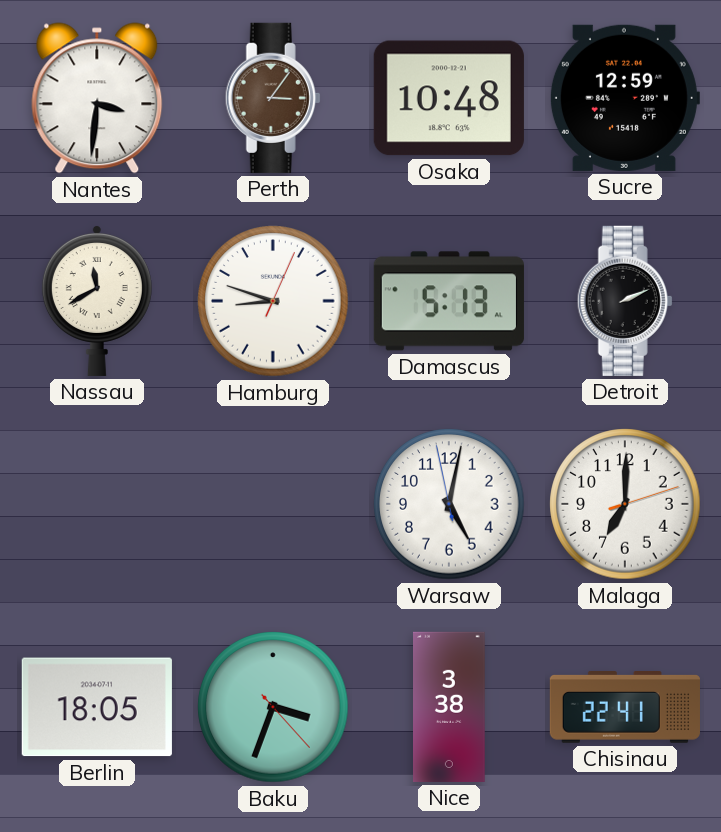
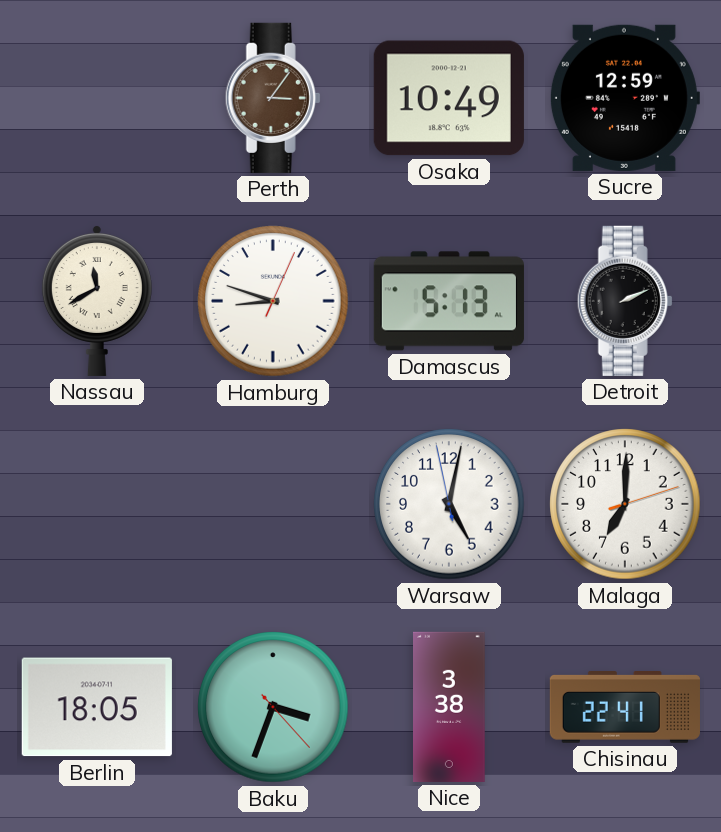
Nantes: 3:31 -> none
Osaka: 10:48 -> 10:49
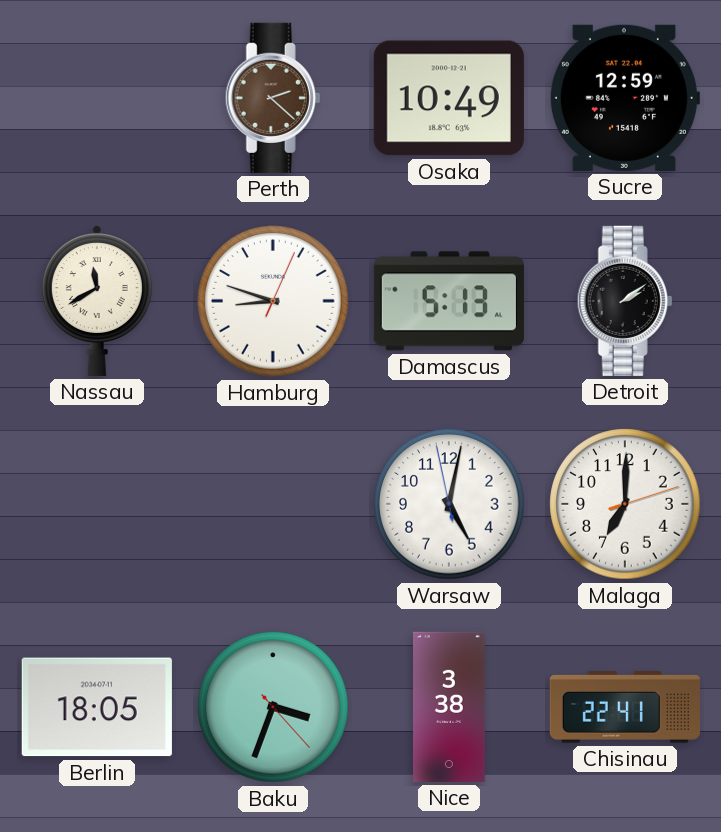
Perth: 3:06 -> 2:22
Detroit: 2:11 -> 2:09
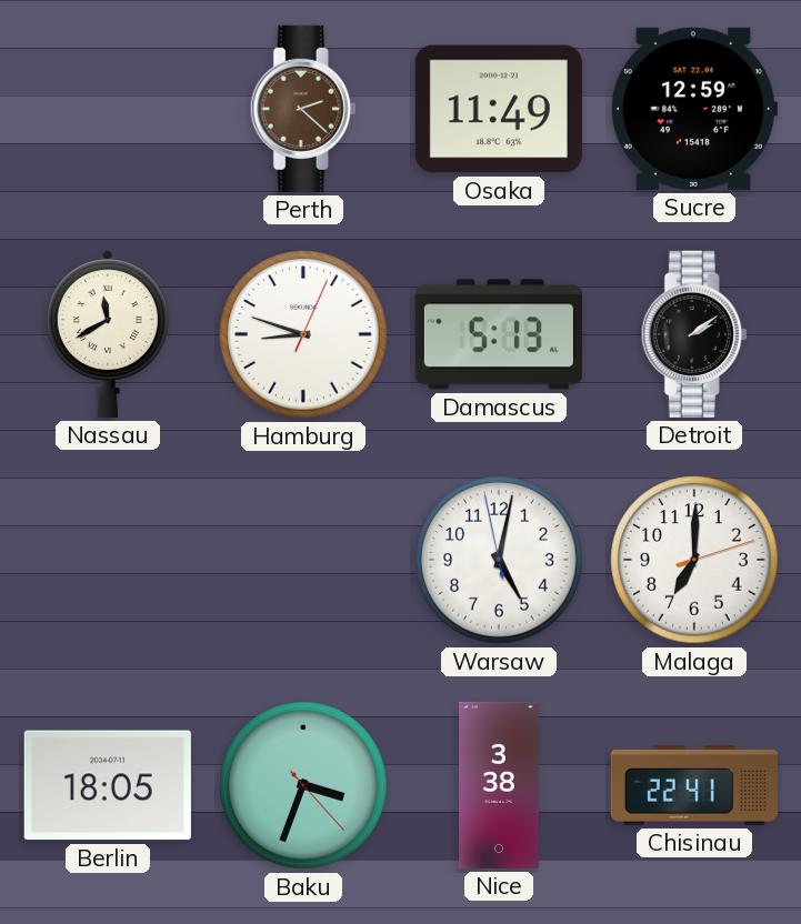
Osaka: 10:49 -> 11:49
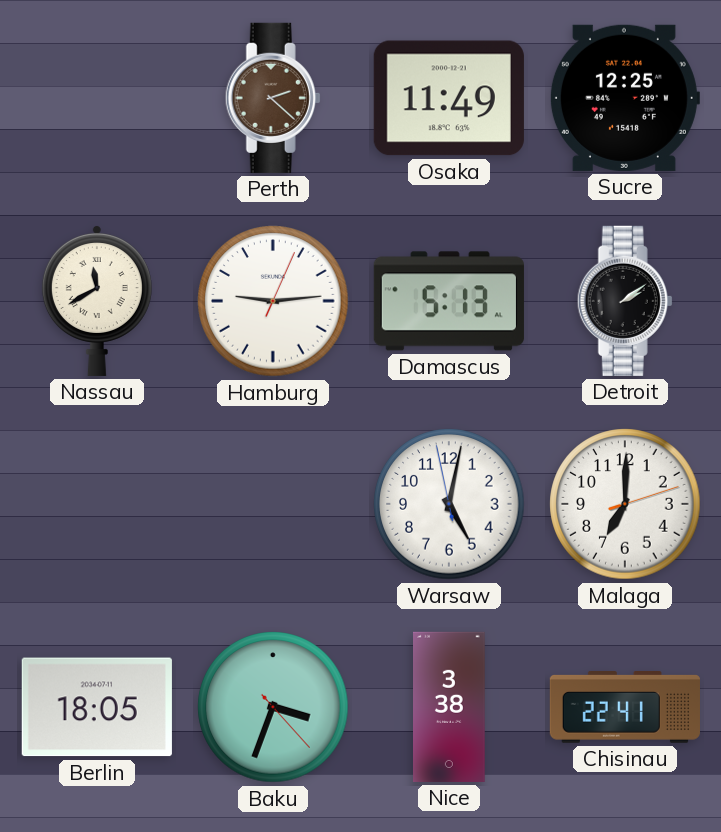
Sucre: 12:59 -> 12:25
Hamburg: 8:48 -> 9:14
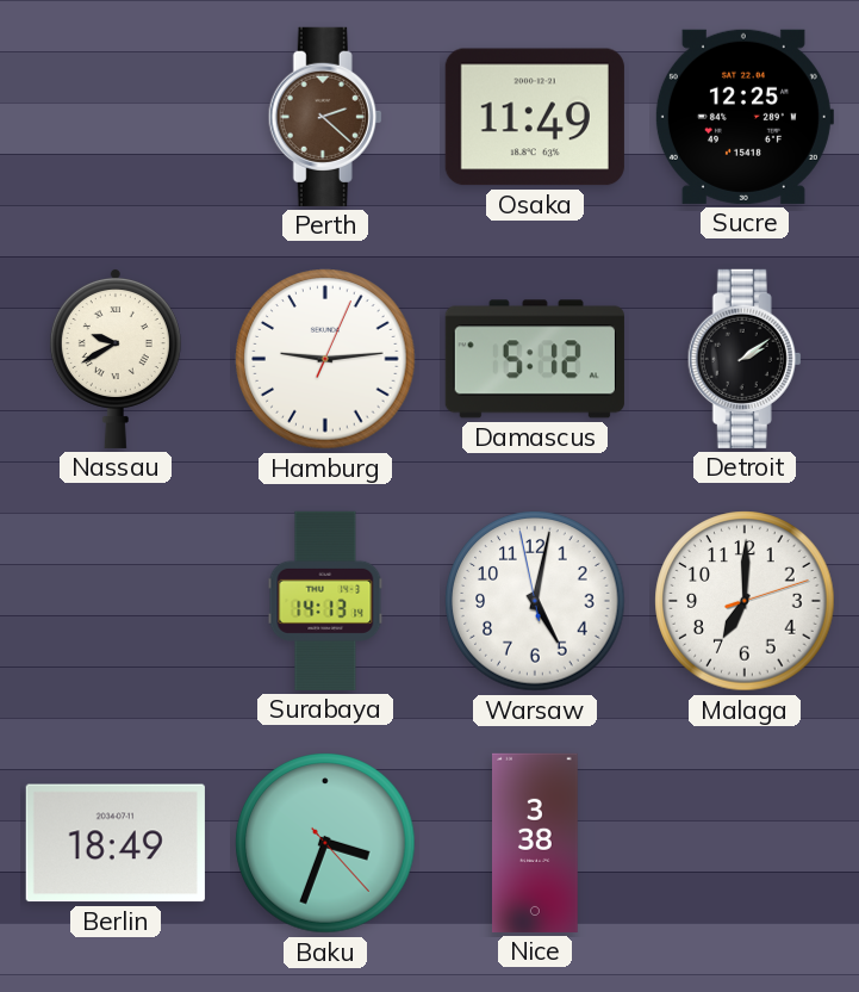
Nassau: 11:40 -> 9:40
Damascus: 5:13 -> 5:12
Surabaya: none -> 14:13
Berlin: 18:05 -> 18:49
Chisinau: 22:41 -> none
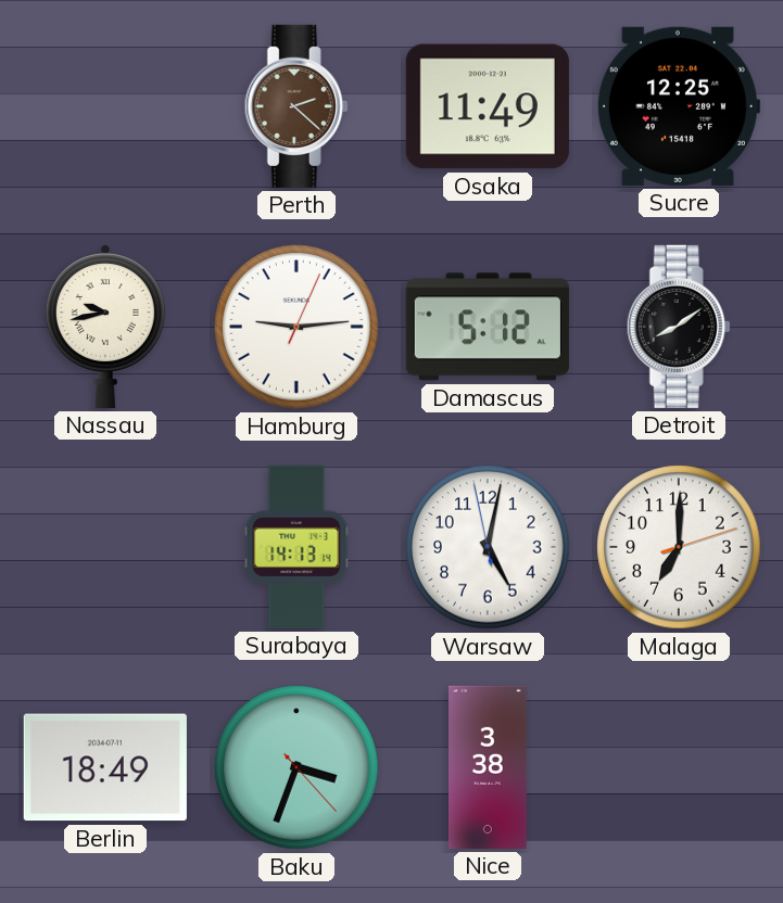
Nassau: 9:40 -> 9:43
Detroit: 2:09 -> 8:09
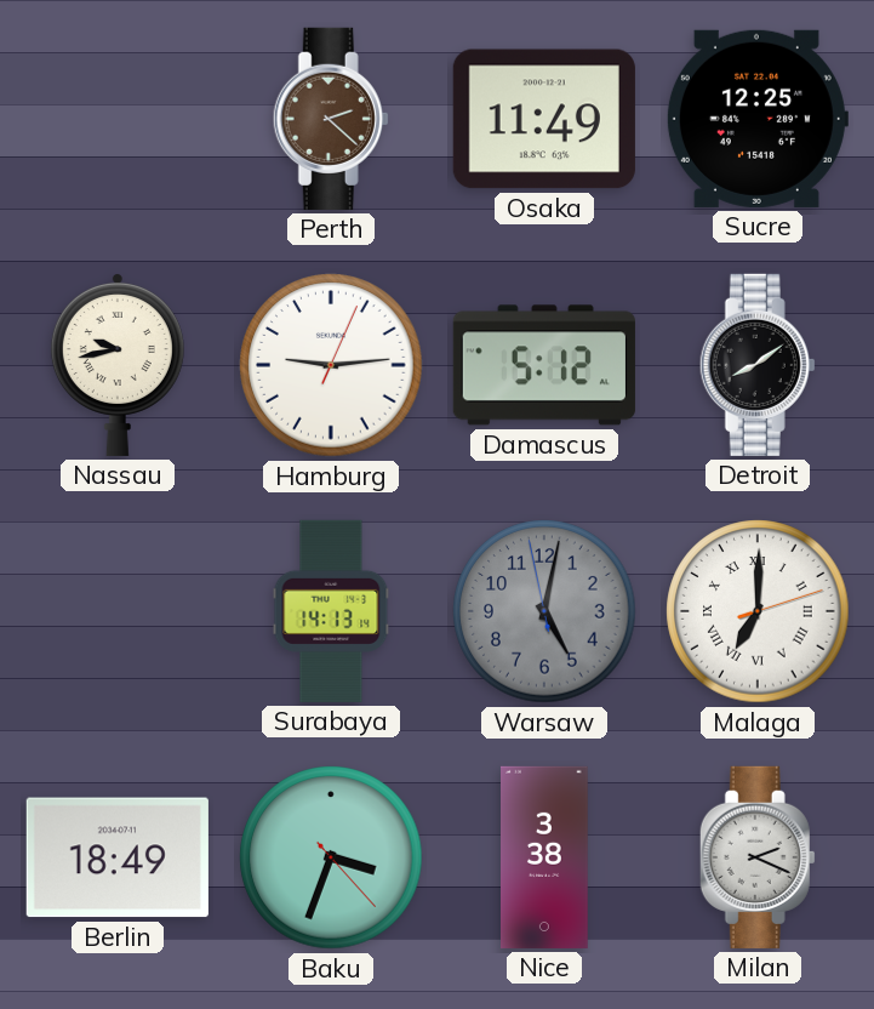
Warsaw dial: white -> grey
Malaga numerals: Arabic -> Roman
Milan: none -> 2:19
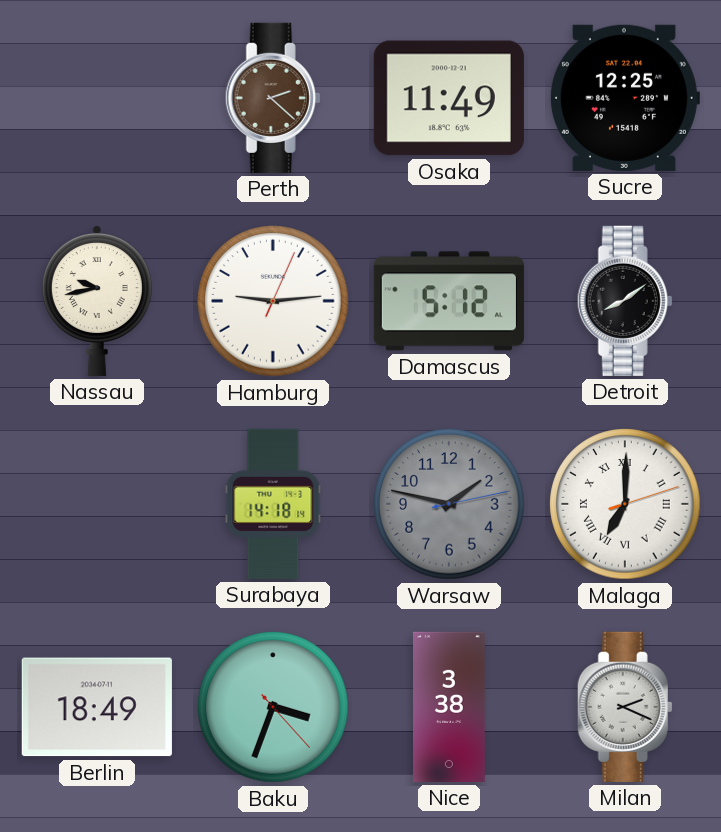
Surabaya: 14:13 -> 14:18
Warsaw: 5:01 -> 1:47
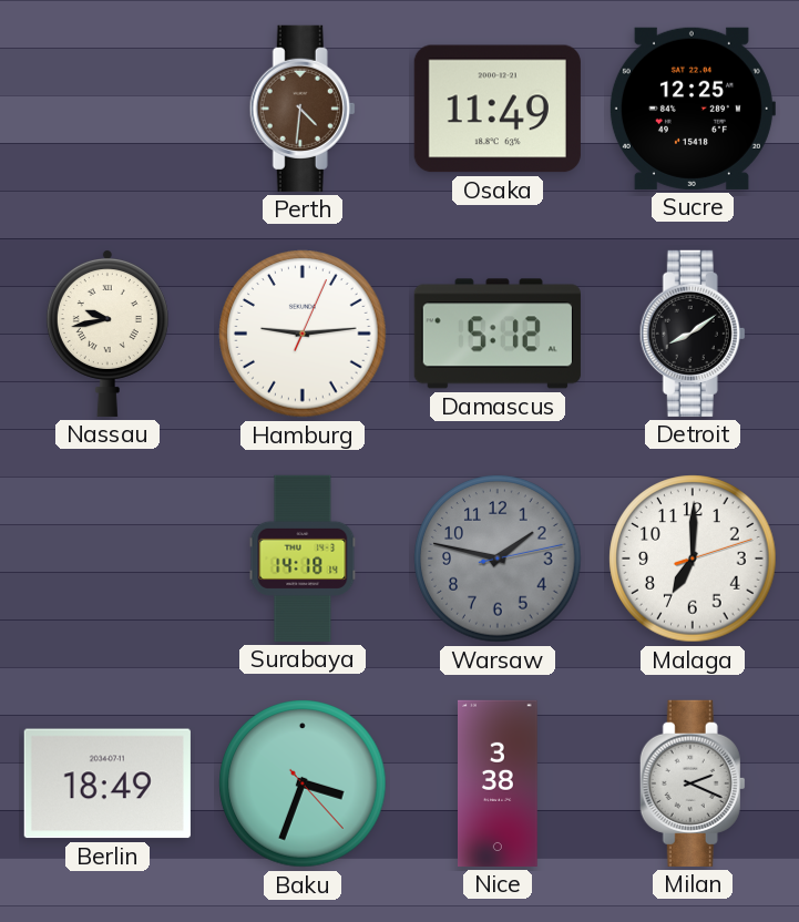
Perth: 2:22 -> 4:31
Malaga numerals: Roman -> Arabic
